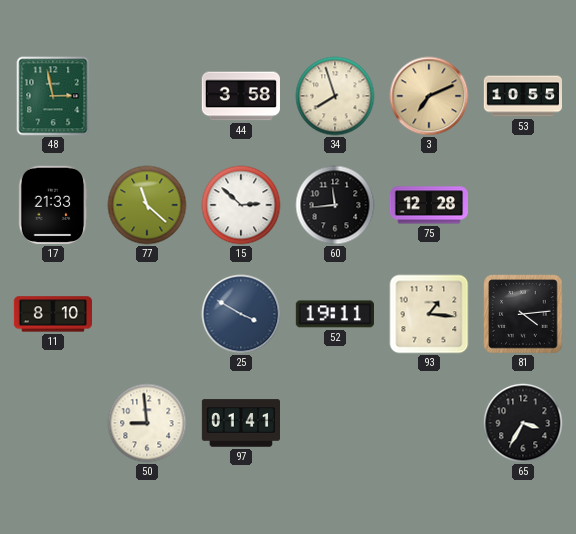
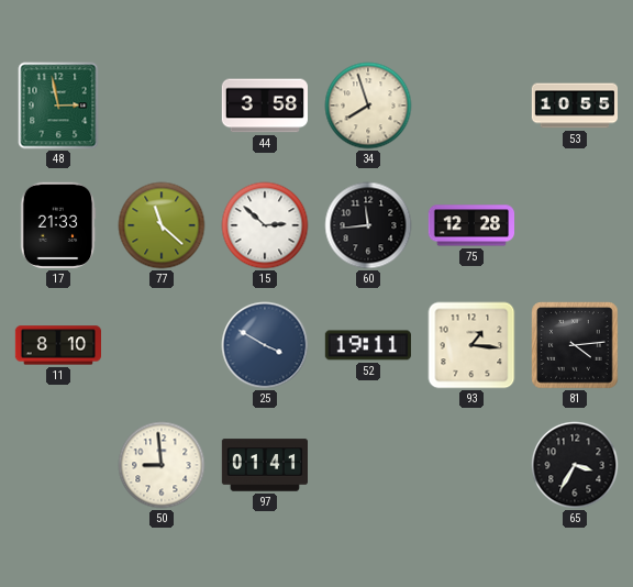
3: 7:11 -> none
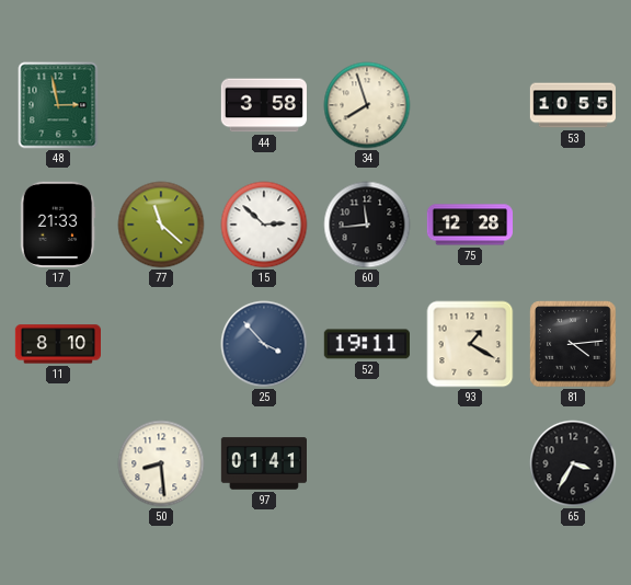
25: 3:50 -> 3:53
93: 1:16 -> 1:20
50: 8:59 -> 8:29
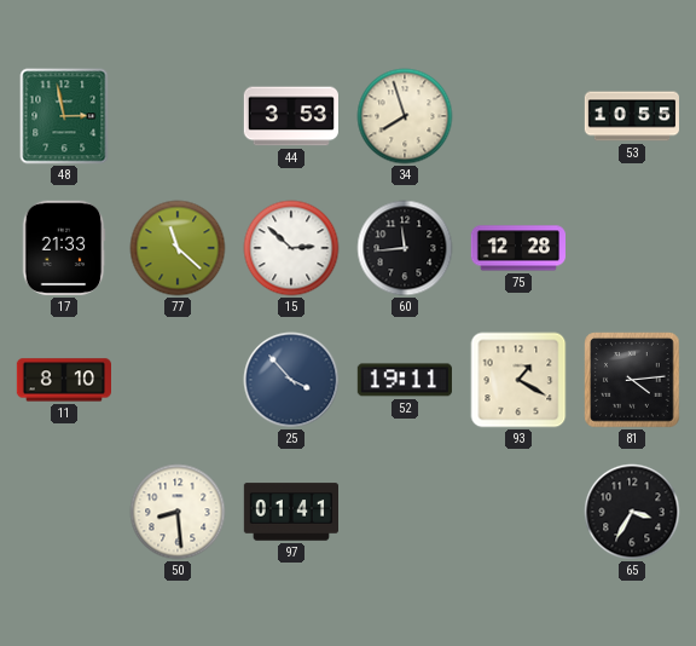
44: 3:58 -> 3:53
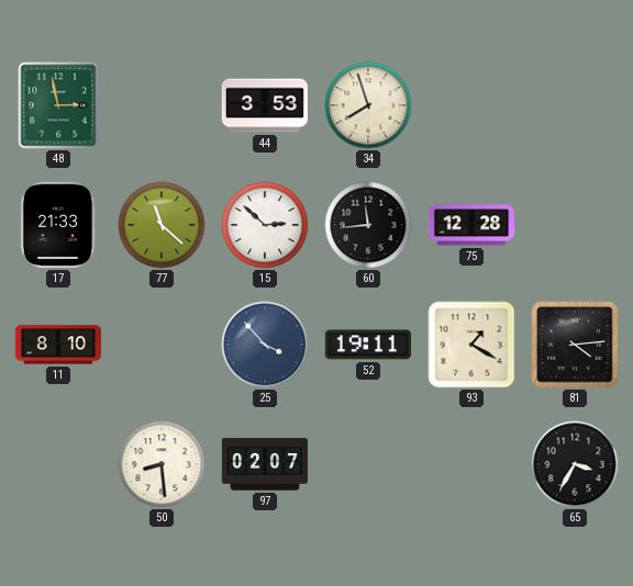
53: 10:55 -> none
97: 01:41 -> 02:07
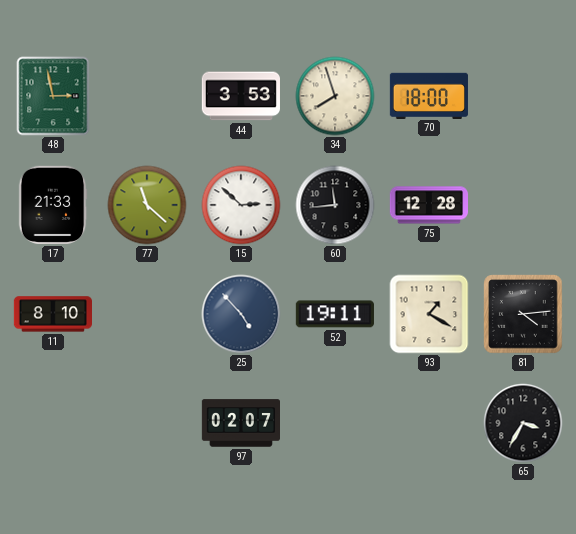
70: none -> 18:00
25: 3:53 -> 4:53
50: 8:29 -> none
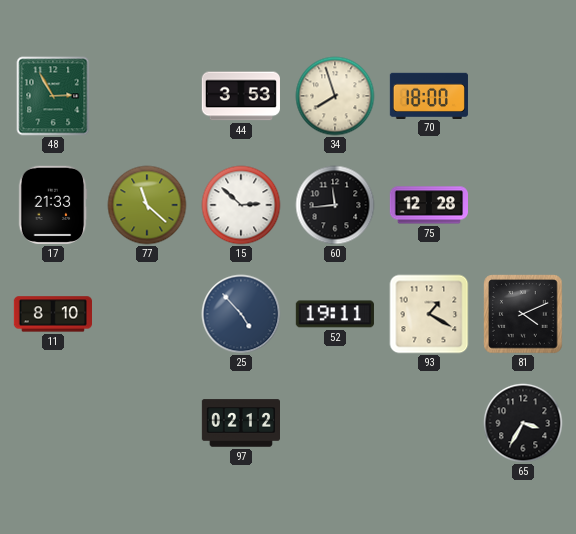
48: 2:58 -> 2:55
81: 4:14 -> 4:11
97: 02:07 -> 02:12
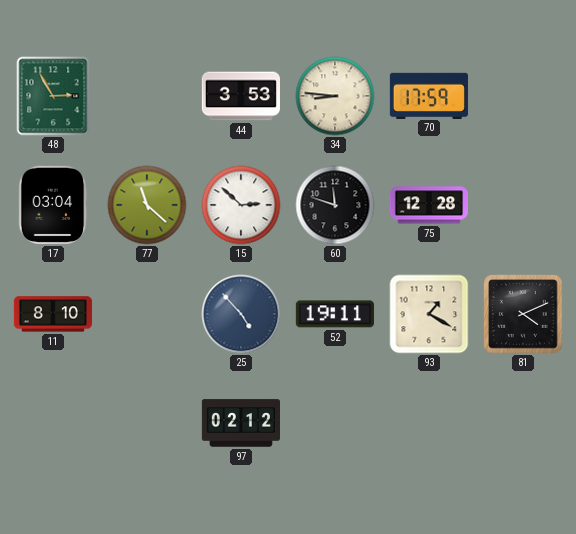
34: 7:57 -> 8:46
70: 18:00 -> 17:59
17: 21:33 -> 03:04
60: 11:44 -> 11:48
65: 3:35 -> none
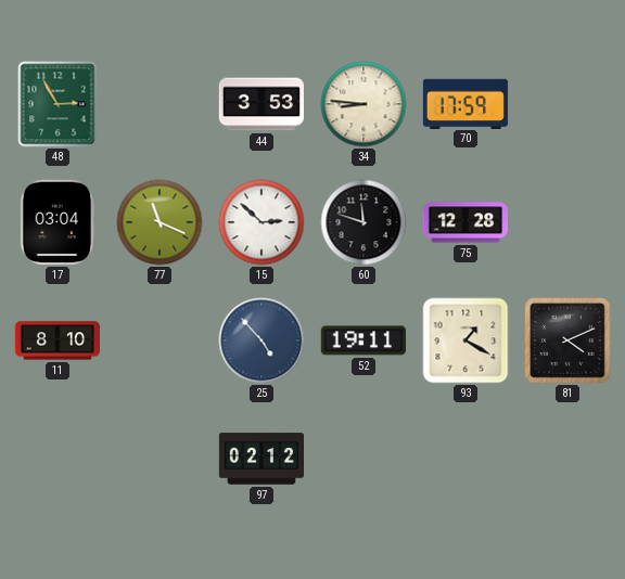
77: 11:22 -> 11:19
